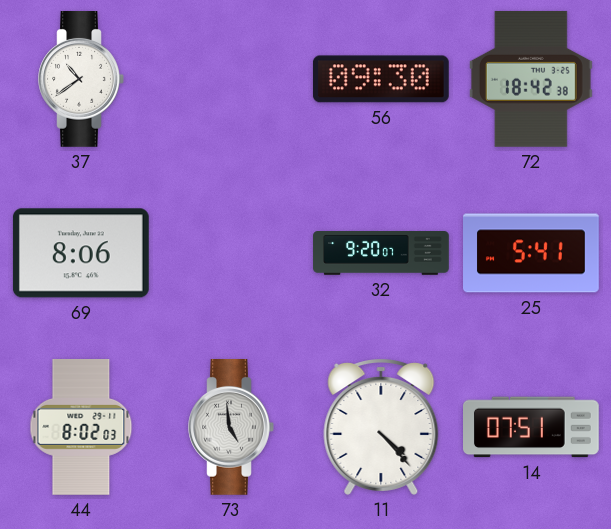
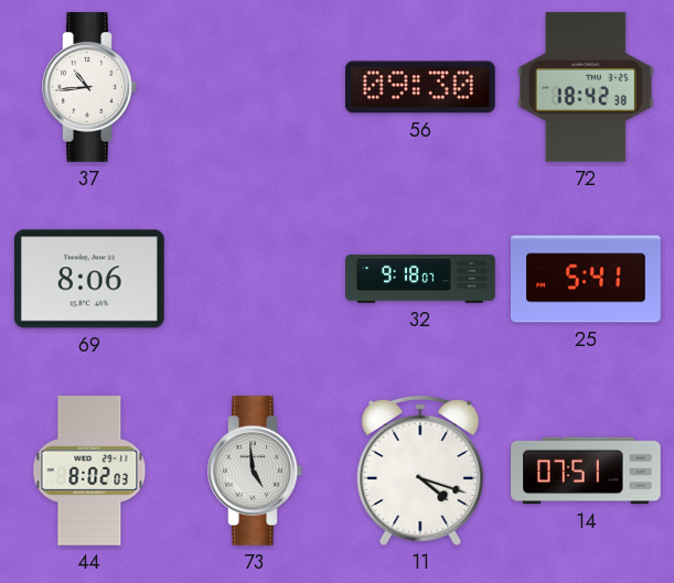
37: 10:39 -> 10:44
32: 9:20 -> 9:18
11: 4:23 -> 4:18
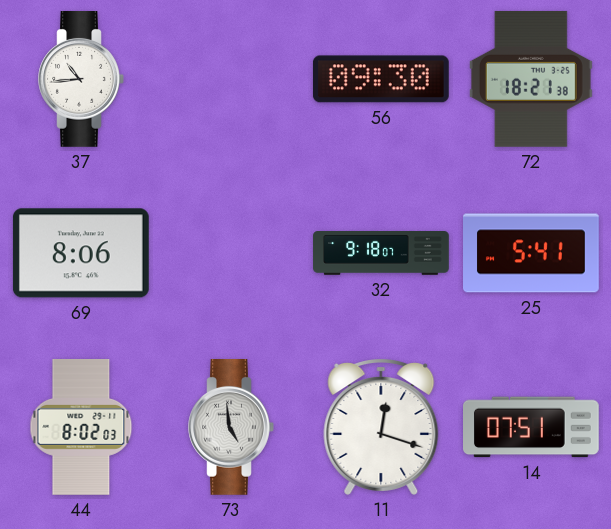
72: 18:42 -> 18:21
11: 4:18 -> 12:18
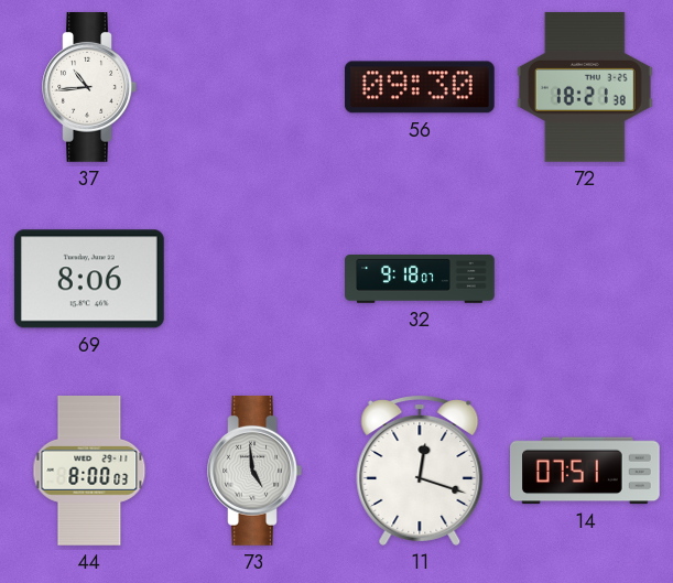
25: 5:41 -> none
44: 8:02 -> 8:00
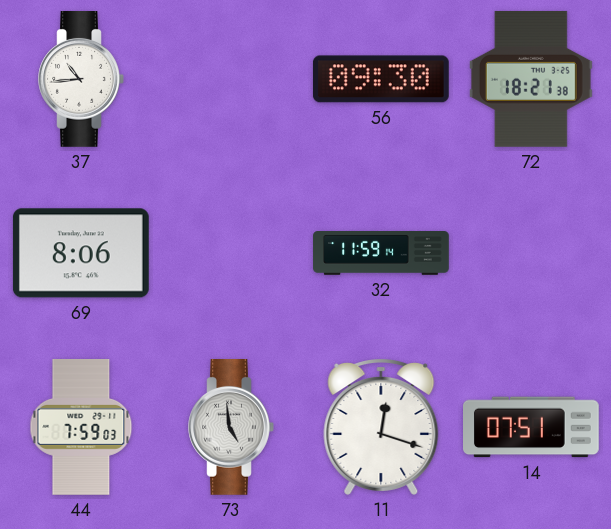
32: 9:18 -> 11:59
44: 8:00 -> 7:59
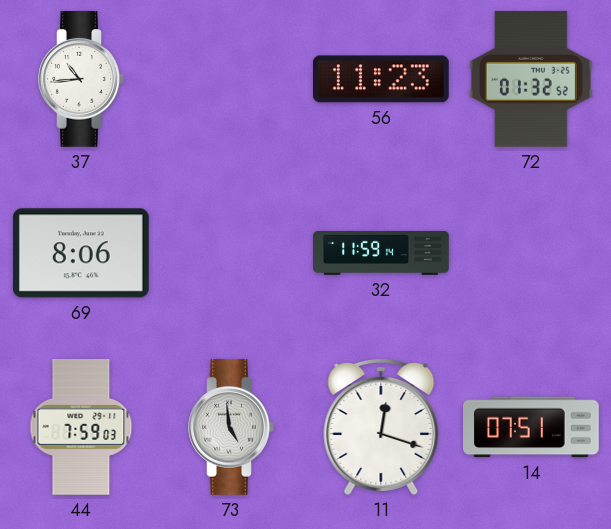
56: 09:30 -> 11:23
72: 18:21 -> 01:32
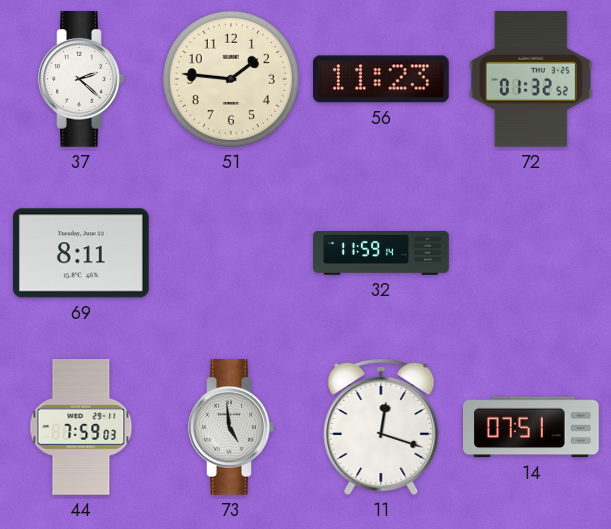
37: 10:44 -> 2:22
51: none -> 1:46
69: 8:06 -> 8:11
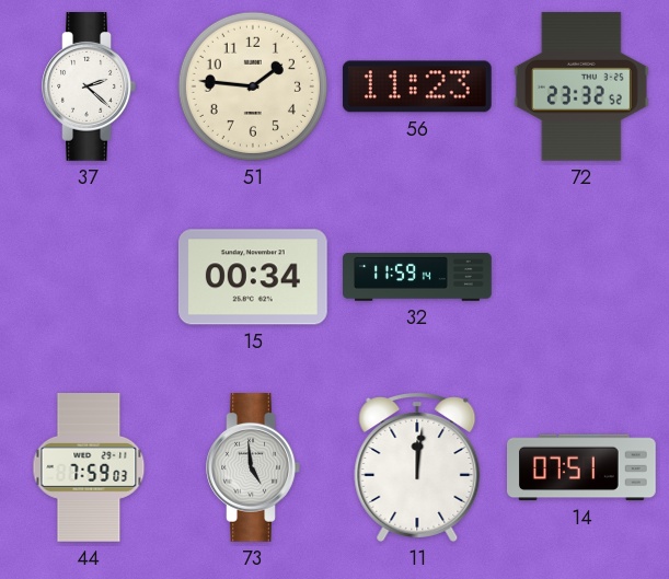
72: 01:32 -> 23:32
69: 8:11 -> none
15: none -> 00:34
11: 12:18 -> 12:01
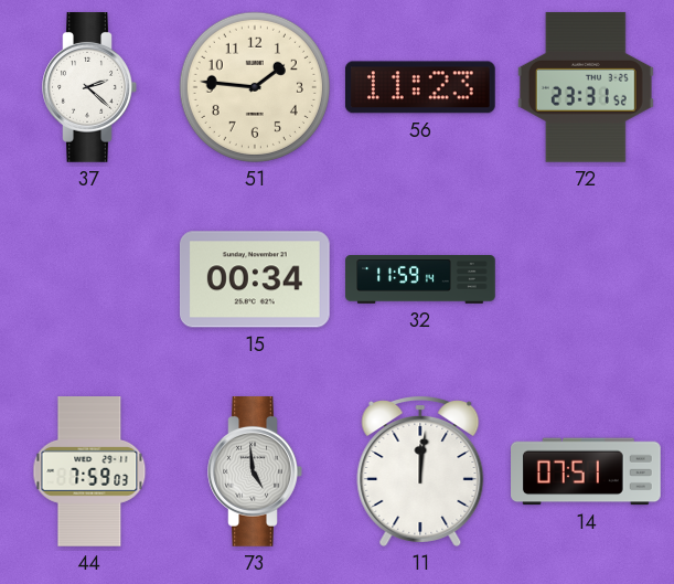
72: 23:32 -> 23:31
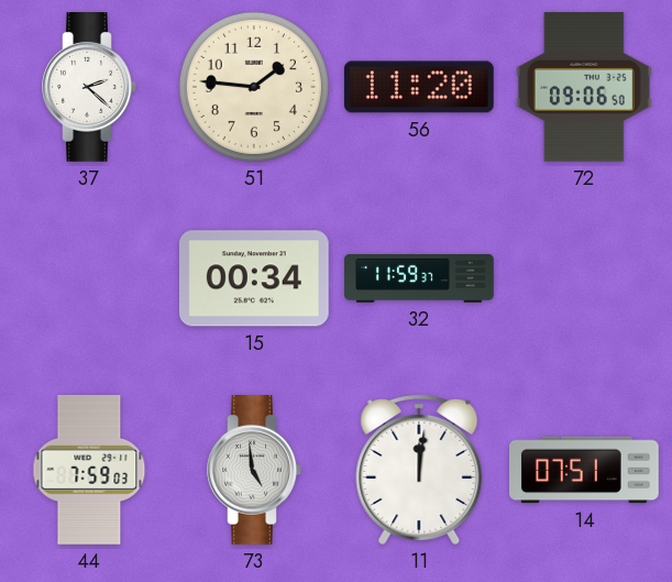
56: 11:23 -> 11:20
72: 23:31 -> 09:06
32: 11:59:14 -> 11:59:37
